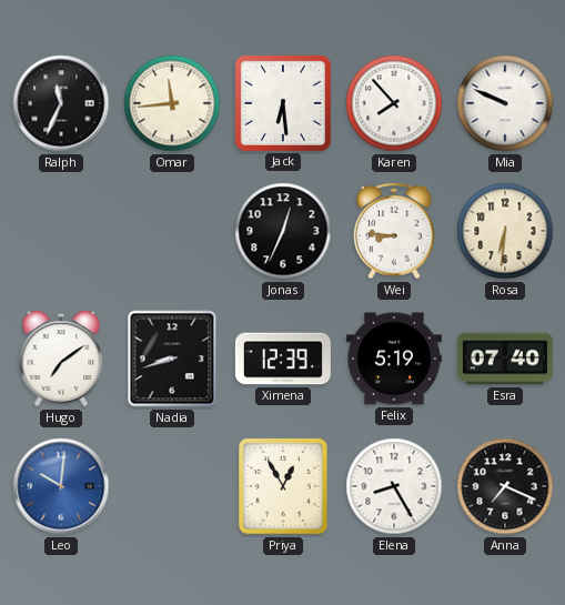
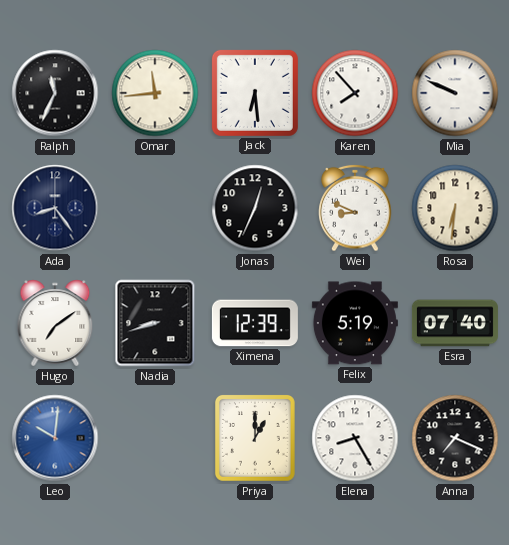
Ada: none -> 8:24
Wei: 8:46 -> 8:49
Priya: 12:55 -> 1:00
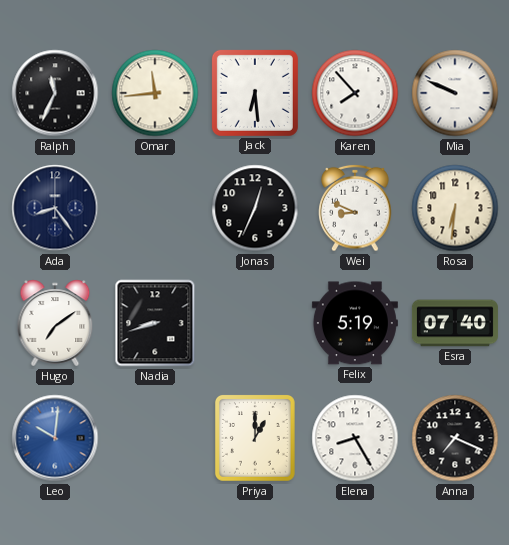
Ximena: 12:39 -> none
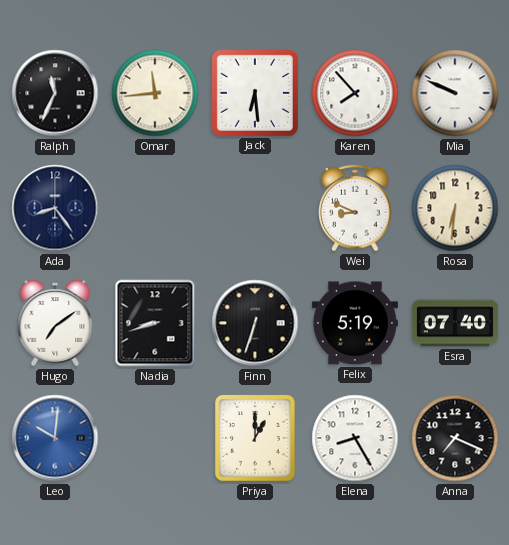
Jonas: 12:34 -> none
Finn: none -> 6:33
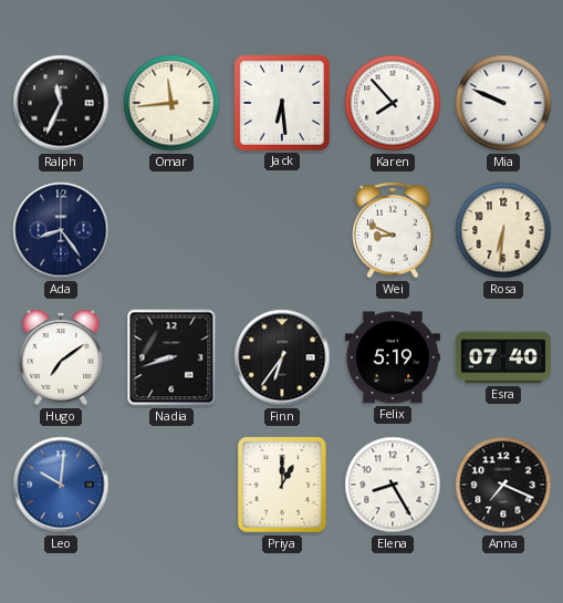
Finn: 6:33 -> 6:36
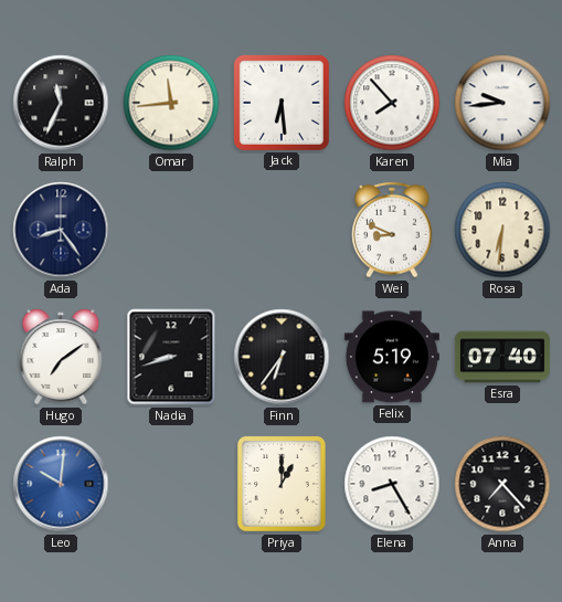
Mia: 9:49 -> 9:44
Anna: 7:19 -> 7:23
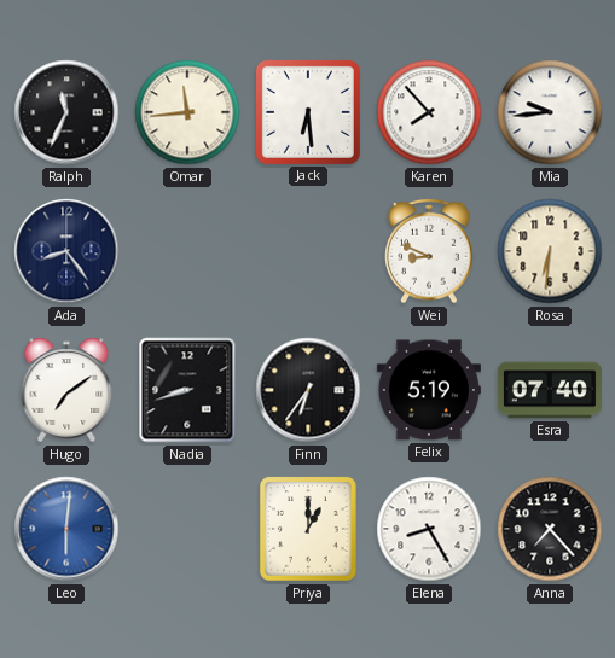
Leo: 10:01 -> 6:01
